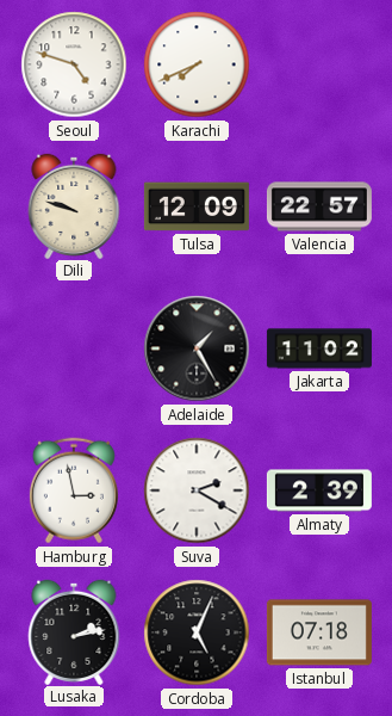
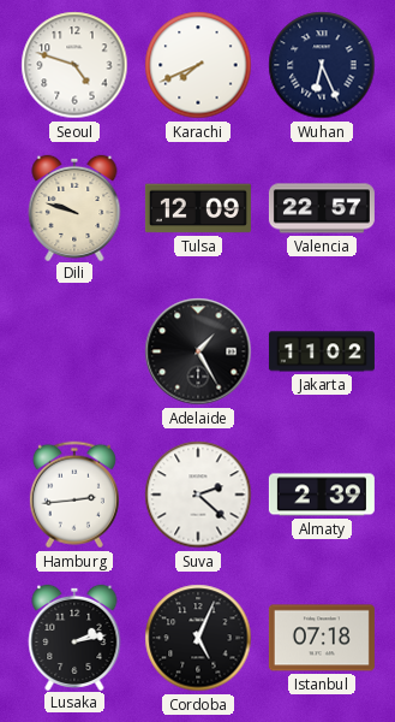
Wuhan: none -> 6:26
Hamburg: 2:58 -> 2:44
Suva: 2:20 -> 2:22
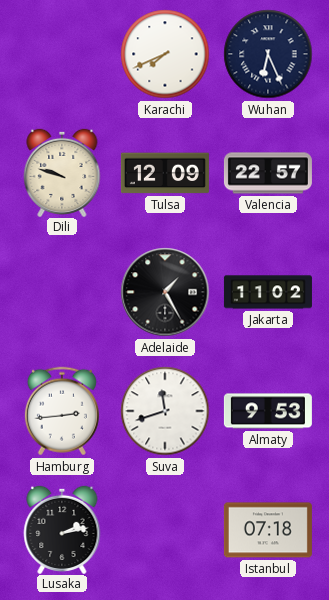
Seoul: 4:48 -> none
Suva: 2:22 -> 11:42
Almaty: 2:39 -> 9:53
Cordoba: 5:04 -> none
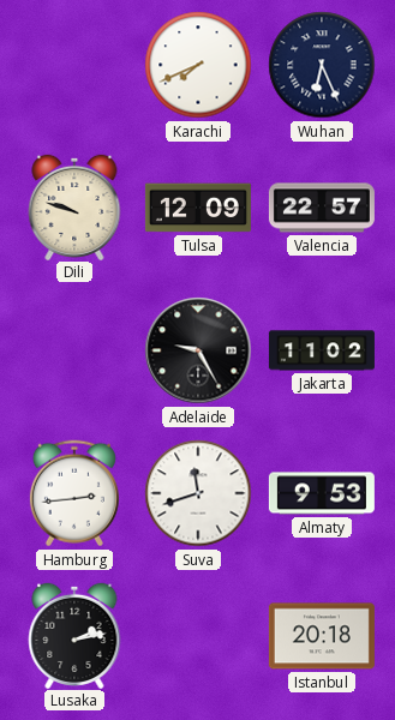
Adelaide: 1:25 -> 9:25
Istanbul: 07:18 -> 20:18
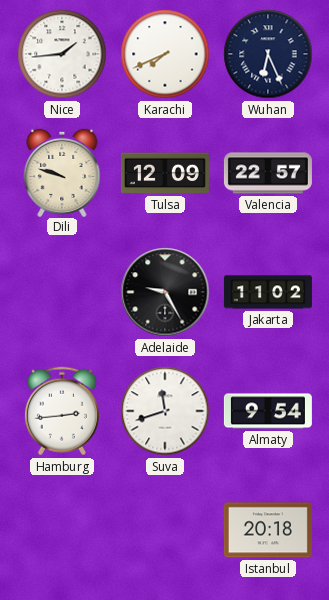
Nice: none -> 1:44
Almaty: 9:53 -> 9:54
Lusaka: 2:13 -> none
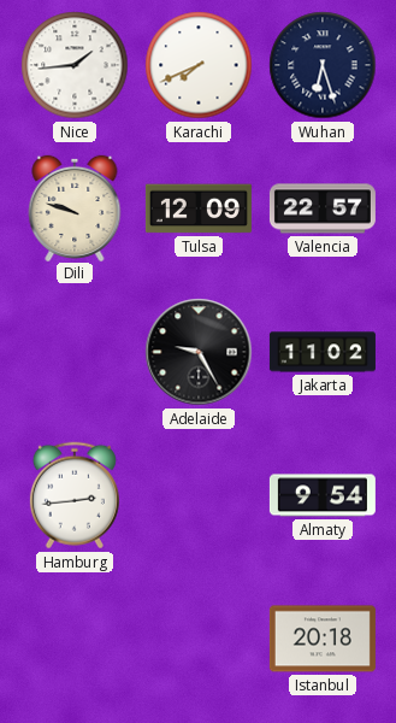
Wuhan: 6:26 -> 6:27
Suva: 11:42 -> none
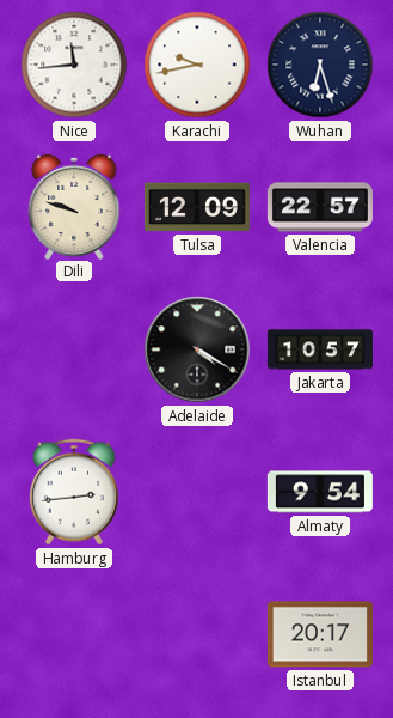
Nice: 1:44 -> 11:44
Karachi: 7:41 -> 9:43
Adelaide: 9:25 -> 4:20
Jakarta: 11:02 -> 10:57
Istanbul: 20:18 -> 20:17
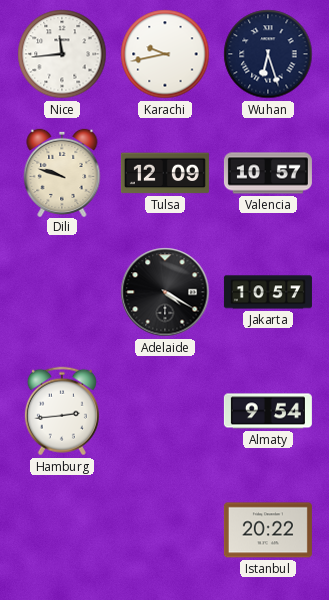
Valencia: 22:57 -> 10:57
Istanbul: 20:17 -> 20:22
